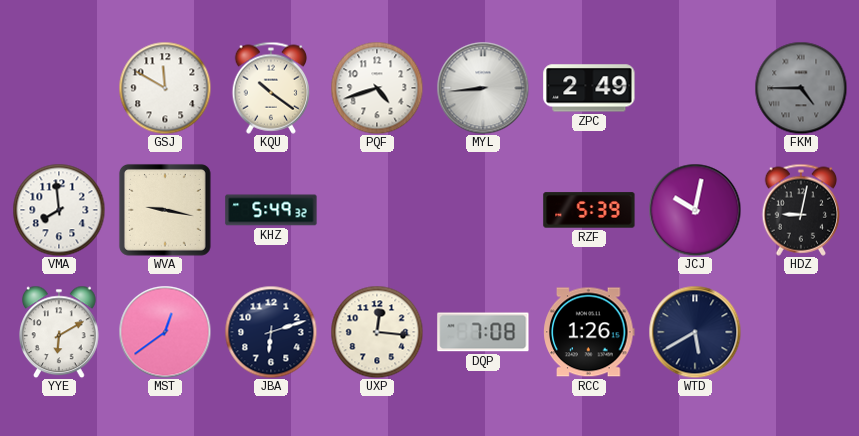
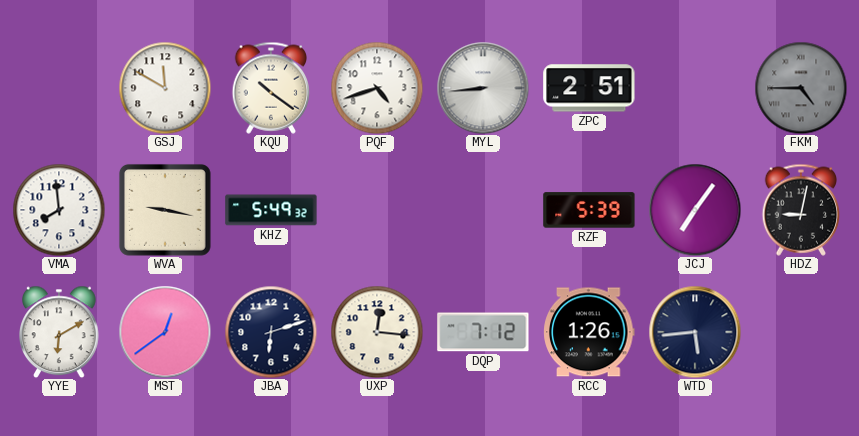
ZPC: 2:49 -> 2:51
JCJ: 10:02 -> 7:06
DQP: 7:08 -> 7:12
WTD: 5:40 -> 5:44
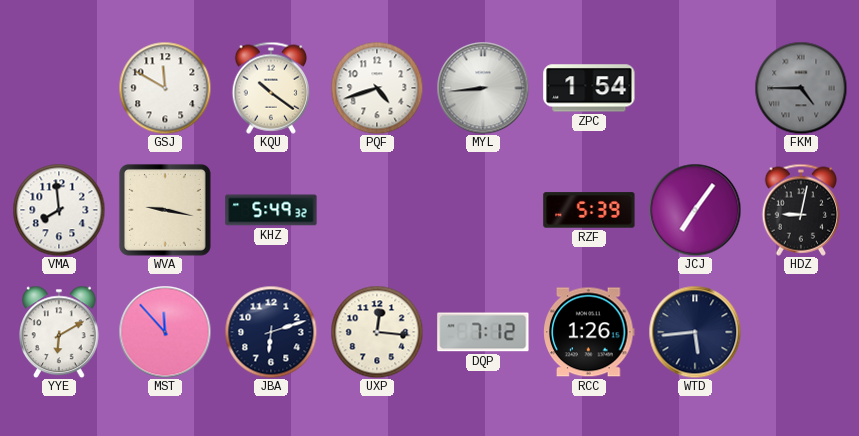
ZPC: 2:51 -> 1:54
MST: 12:39 -> 11:53
